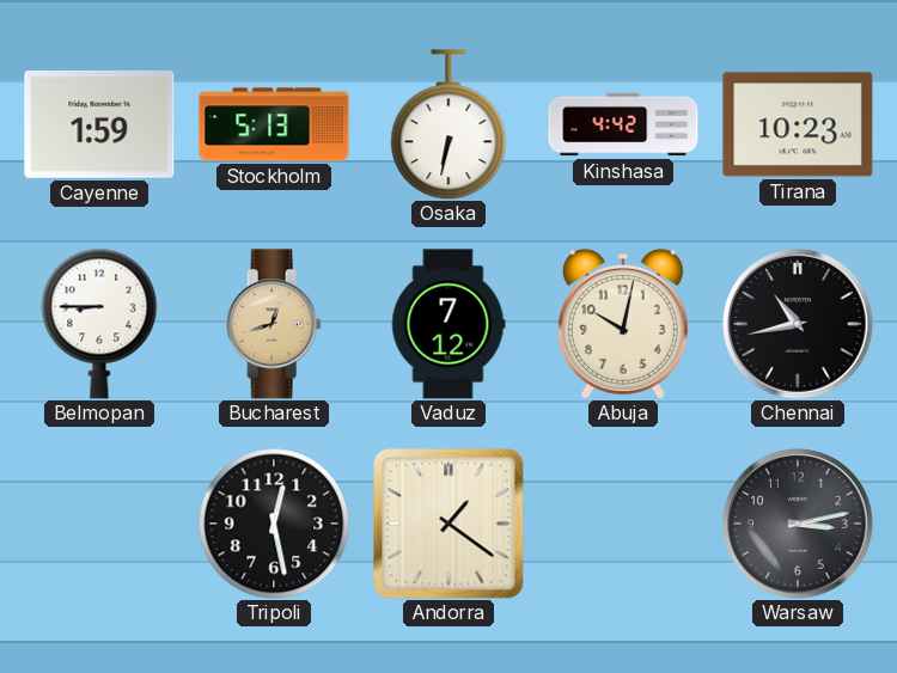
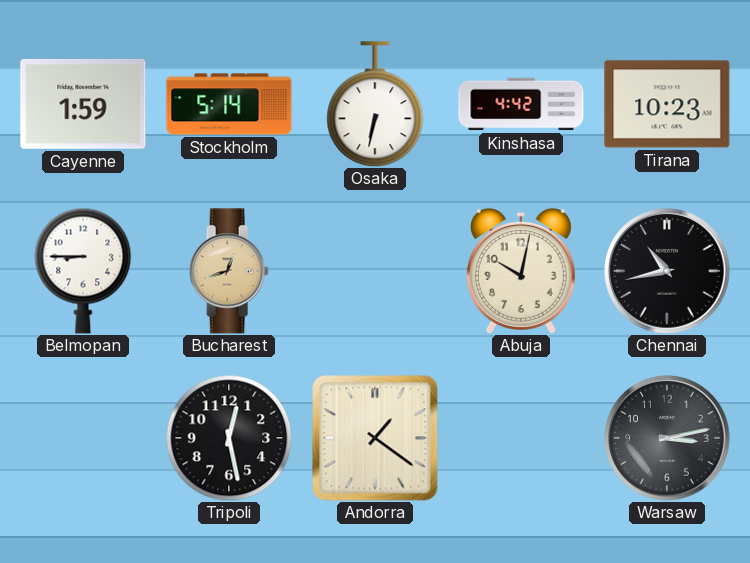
Stockholm: 5:13 -> 5:14
Vaduz: 7:12 -> none
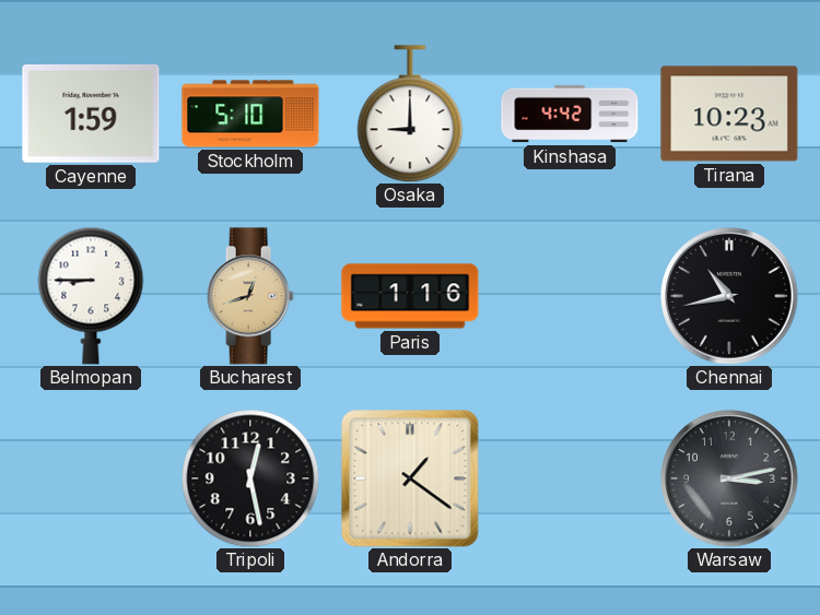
Stockholm: 5:14 -> 5:10
Osaka: 6:32 -> 9:00
Paris: none -> 1:16
Abuja: 10:02 -> none
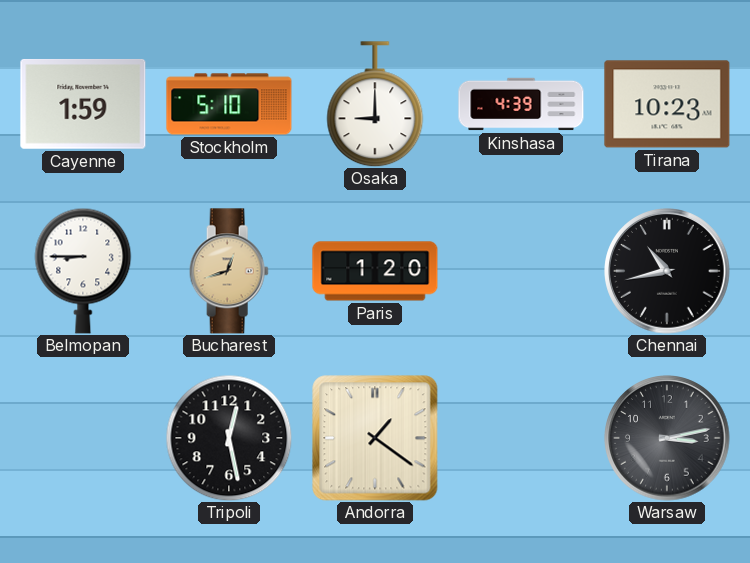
Kinshasa: 4:42 -> 4:39
Paris: 1:16 -> 1:20
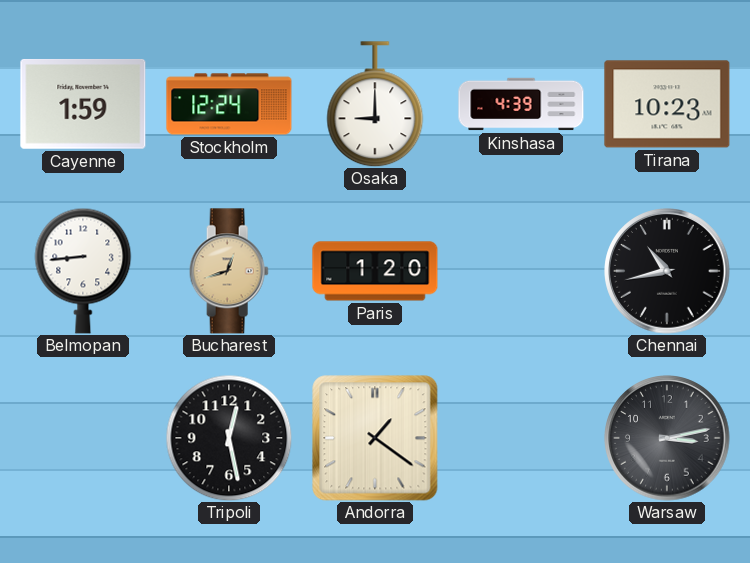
Stockholm: 5:10 -> 12:24
Belmopan: 8:45 -> 8:44
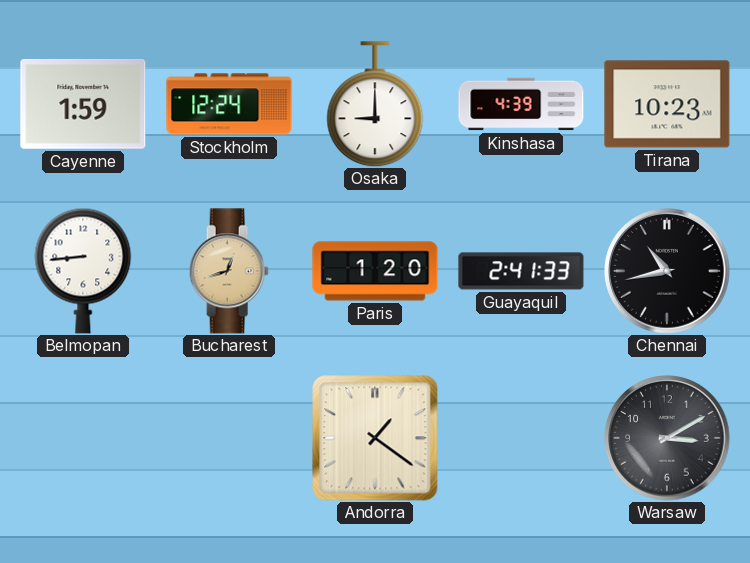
Guayaquil: none -> 2:41
Tripoli: 12:28 -> none
Warsaw: 3:13 -> 3:10
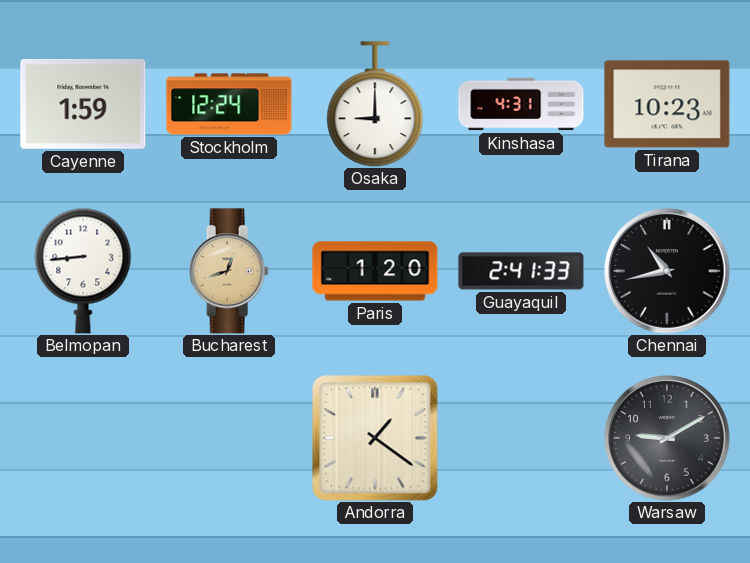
Kinshasa: 4:39 -> 4:31
Warsaw: 3:10 -> 9:10
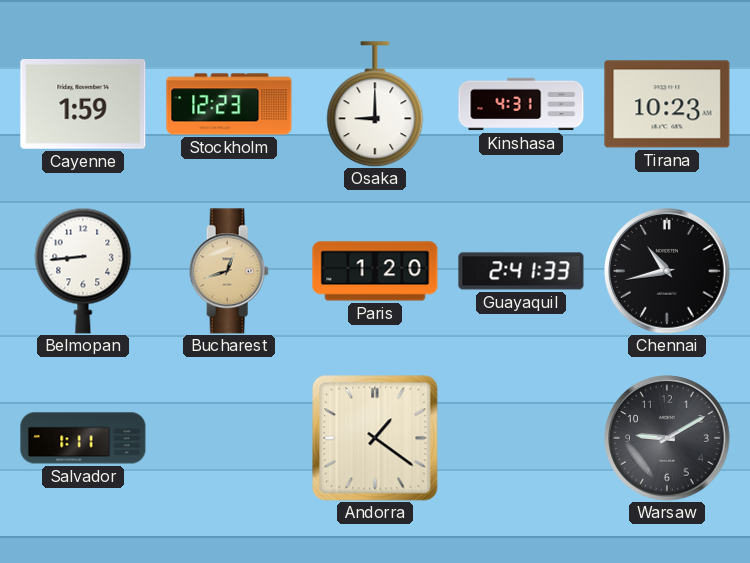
Stockholm: 12:24 -> 12:23
Salvador: none -> 1:11
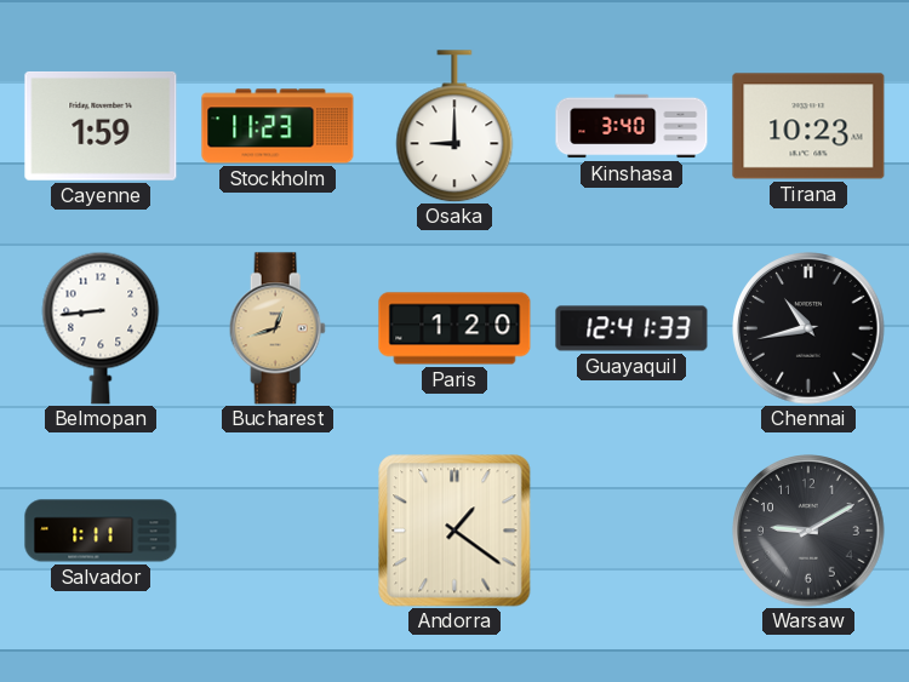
Stockholm: 12:23 -> 11:23
Kinshasa: 4:31 -> 3:40
Guayaquil: 2:41 -> 12:41
